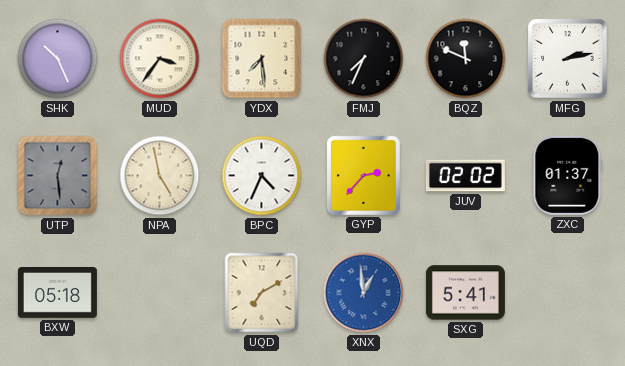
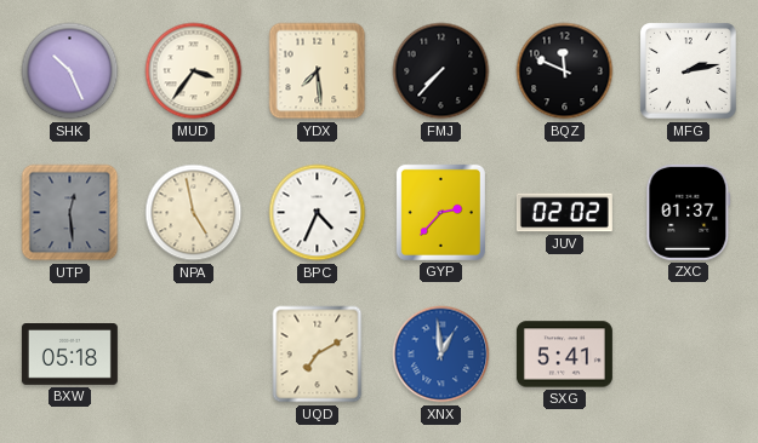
FMJ: 7:34 -> 7:37
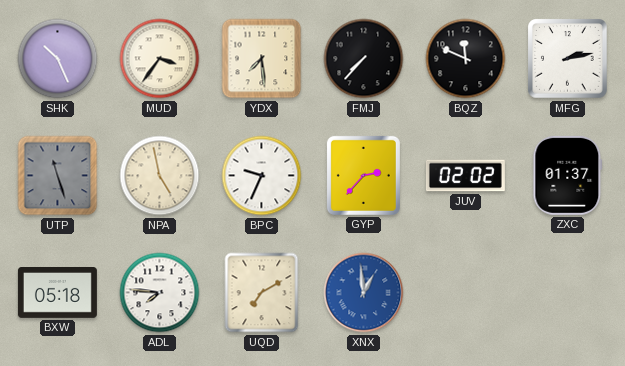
UTP: 12:29 -> 11:27
BPC: 4:34 -> 9:34
ADL: none -> 7:46
SXG: 5:41 -> none
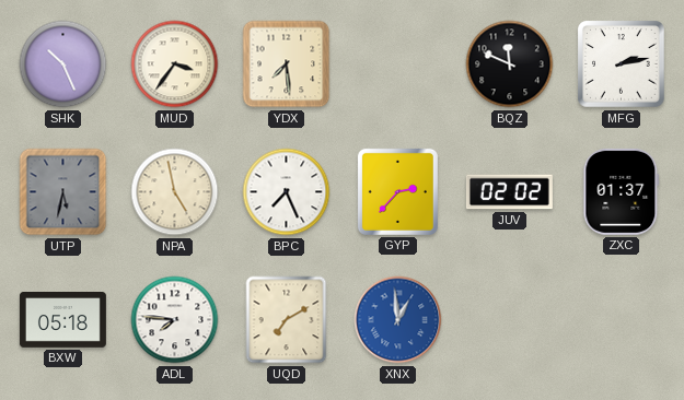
FMJ: 7:37 -> none
UTP: 11:27 -> 5:32
BPC: 9:34 -> 7:26
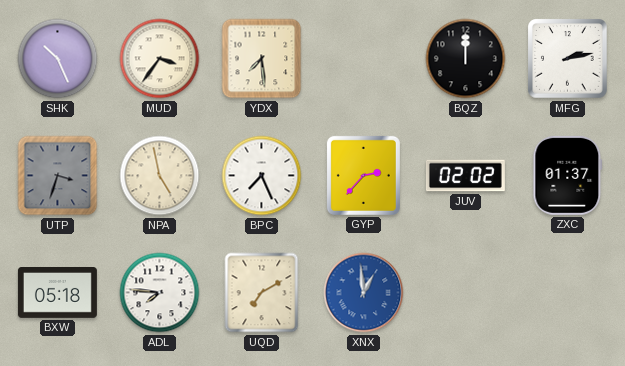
BQZ: 11:49 -> 12:00
UTP: 5:32 -> 3:33
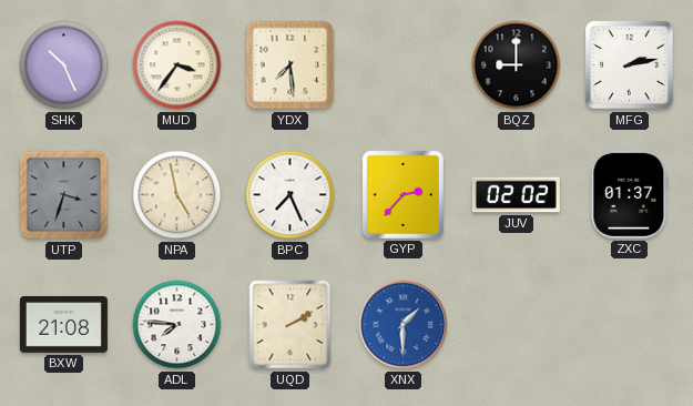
BQZ: 12:00 -> 9:00
BXW: 05:18 -> 21:08
UQD: 7:10 -> 2:10
XNX: 12:59 -> 1:30
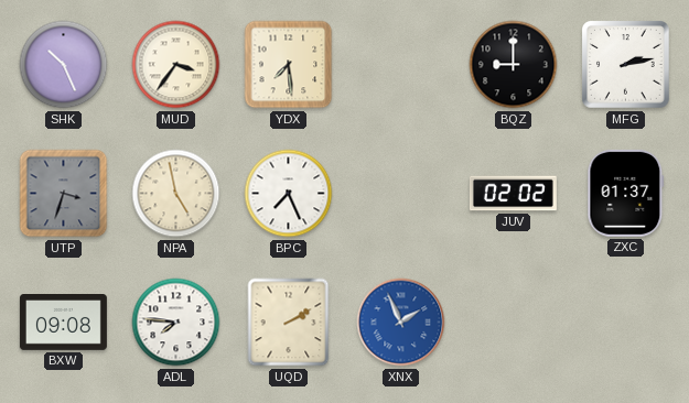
GYP: 2:37 -> none
BXW: 21:08 -> 09:08
XNX: 1:30 -> 1:56
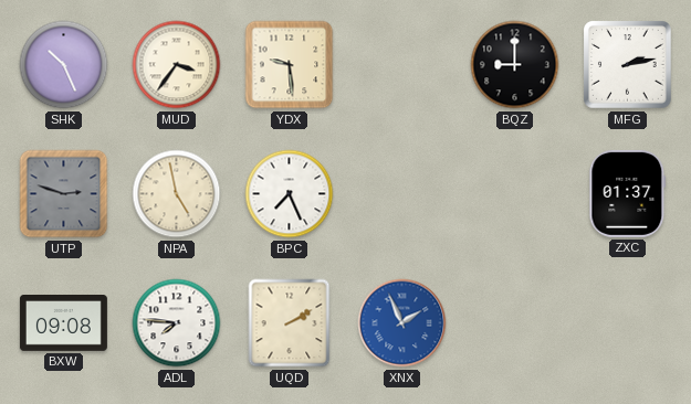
YDX: 7:29 -> 9:29
UTP: 3:33 -> 2:48
JUV: 02:02 -> none
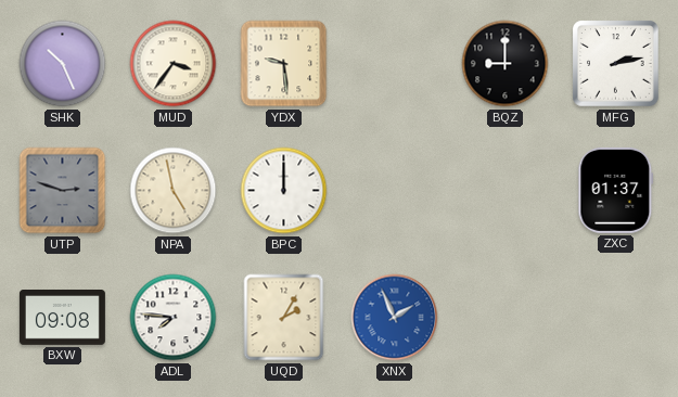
BPC: 7:26 -> 12:00
UQD: 2:10 -> 2:05
